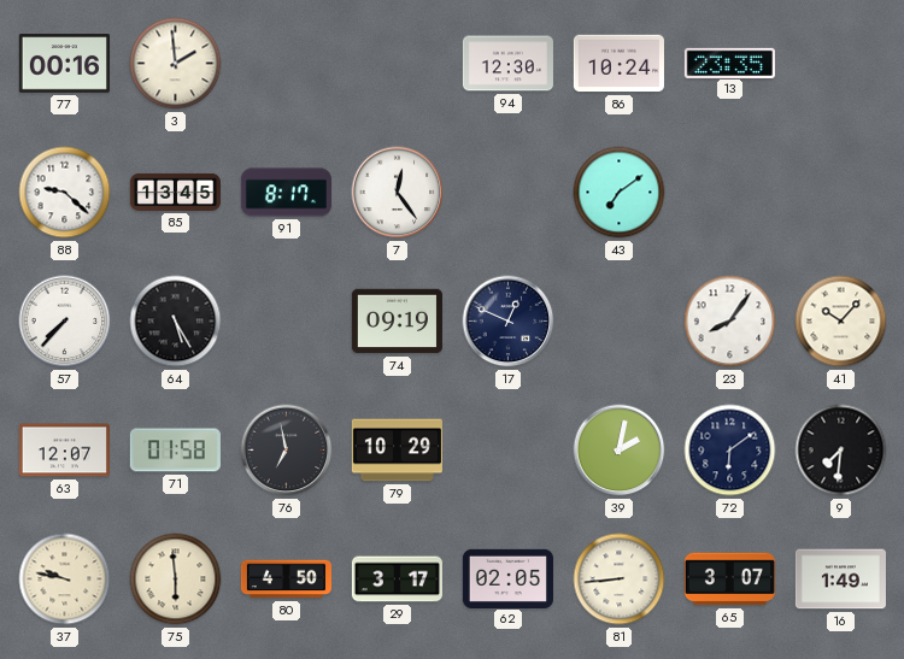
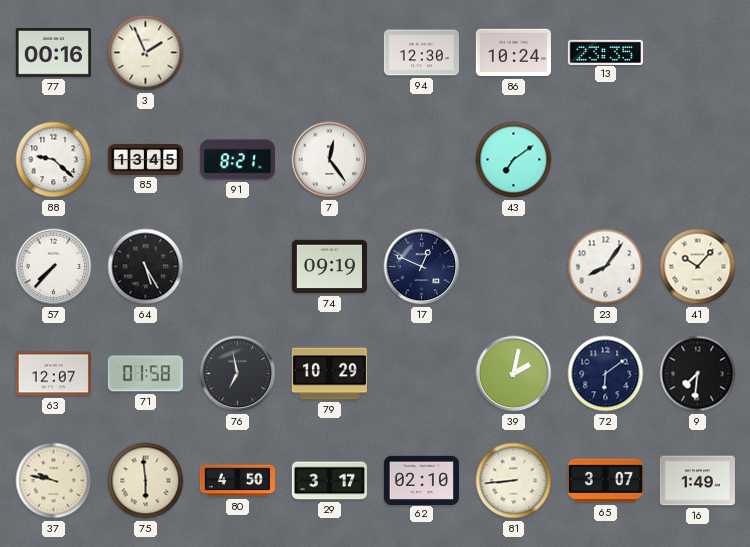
3: 1:59 -> 1:56
91: 8:17 -> 8:21
62: 02:05 -> 02:10
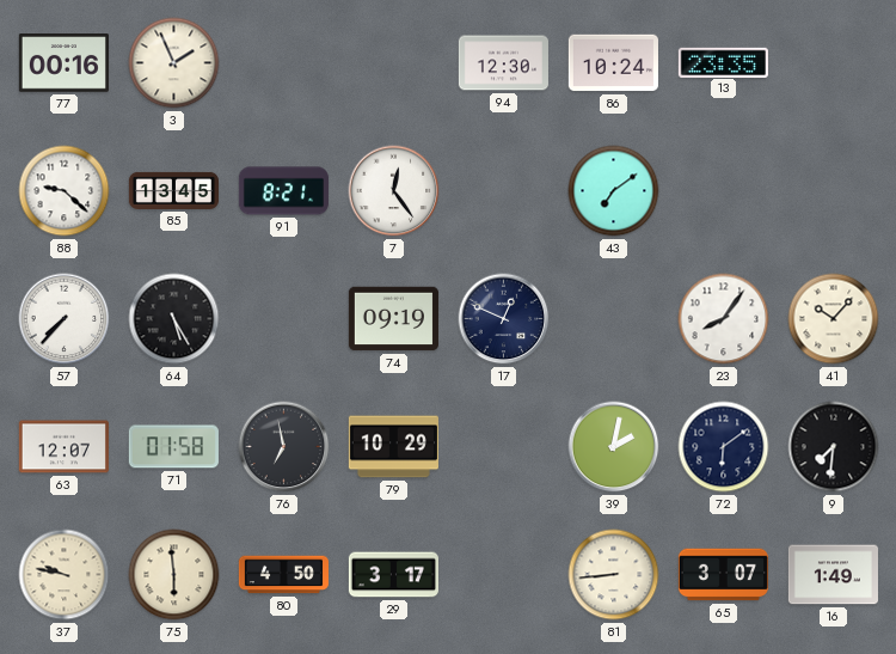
62: 02:10 -> none
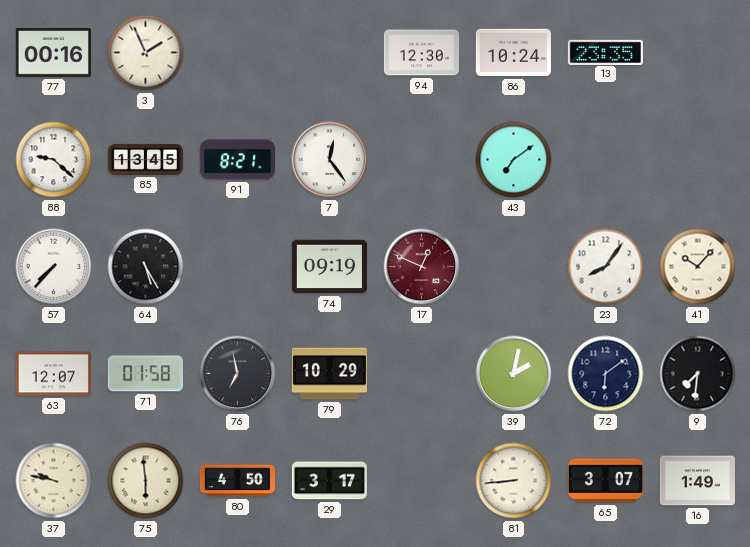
17 dial: navy -> burgundy
